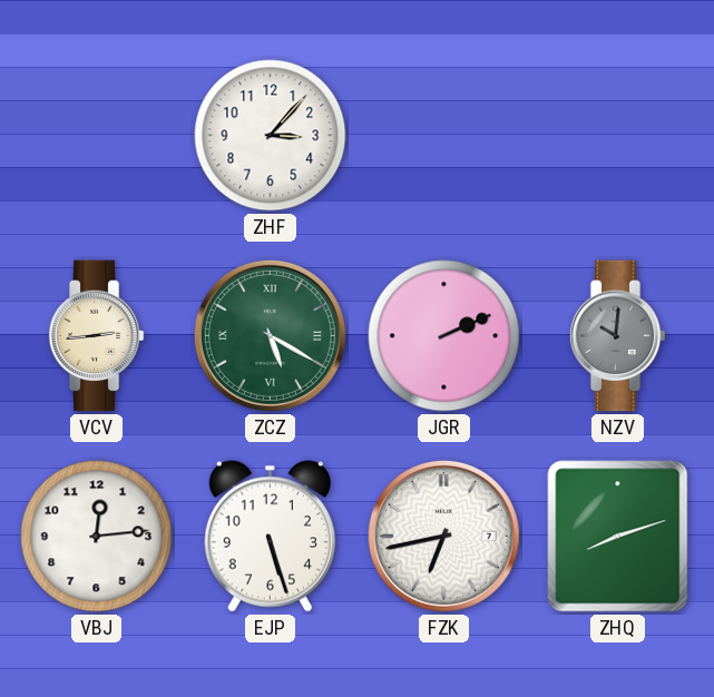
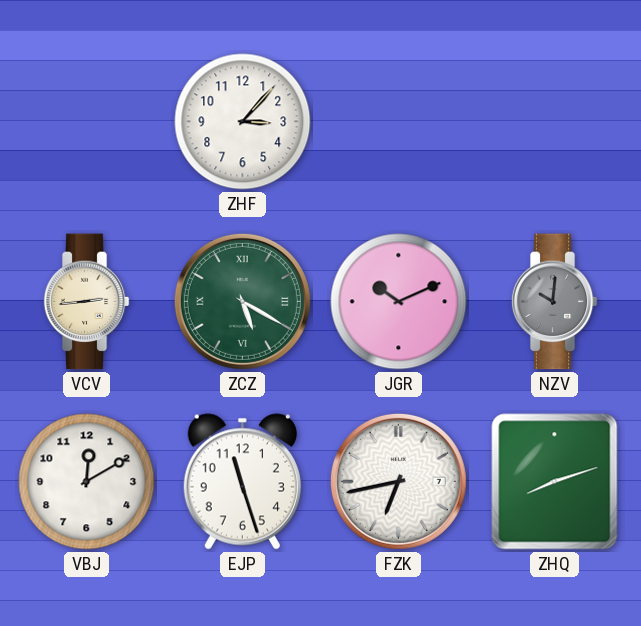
JGR: 2:11 -> 10:11
VBJ: 12:14 -> 12:10
EJP: 5:27 -> 11:27
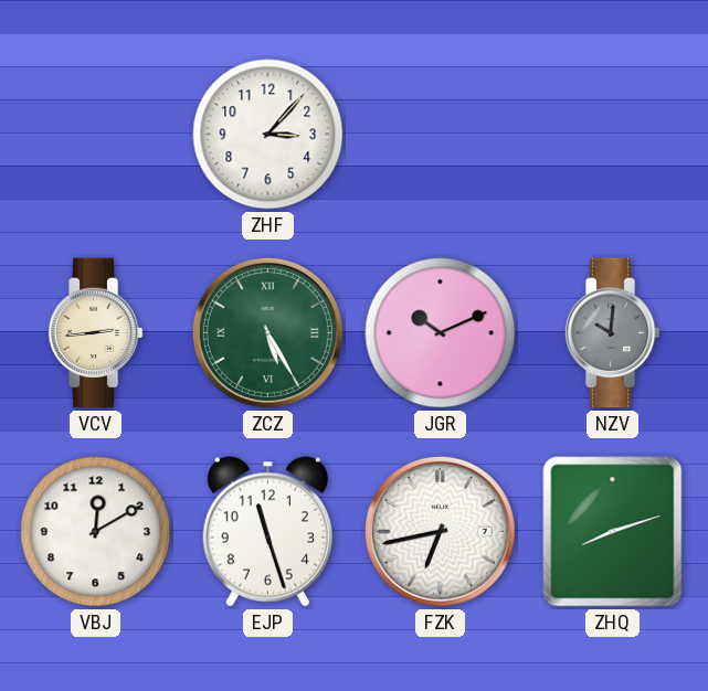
ZCZ: 5:20 -> 5:25
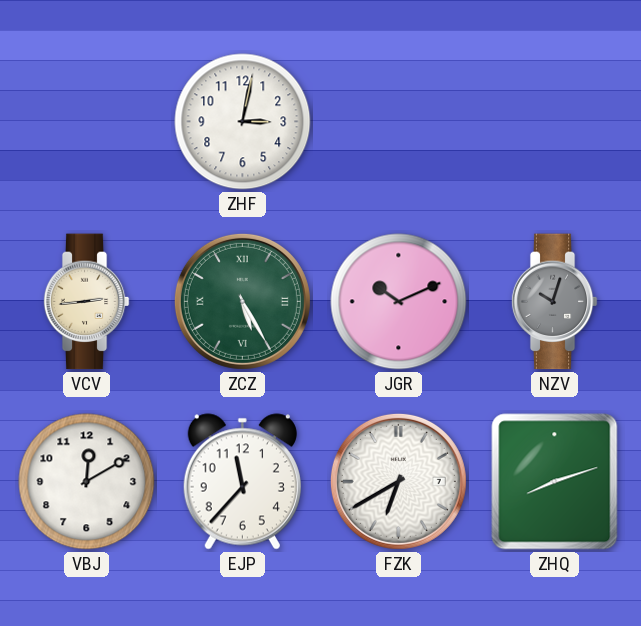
ZHF: 3:07 -> 3:02
NZV: 10:01 -> 10:03
EJP: 11:27 -> 11:37
FZK: 6:43 -> 6:40
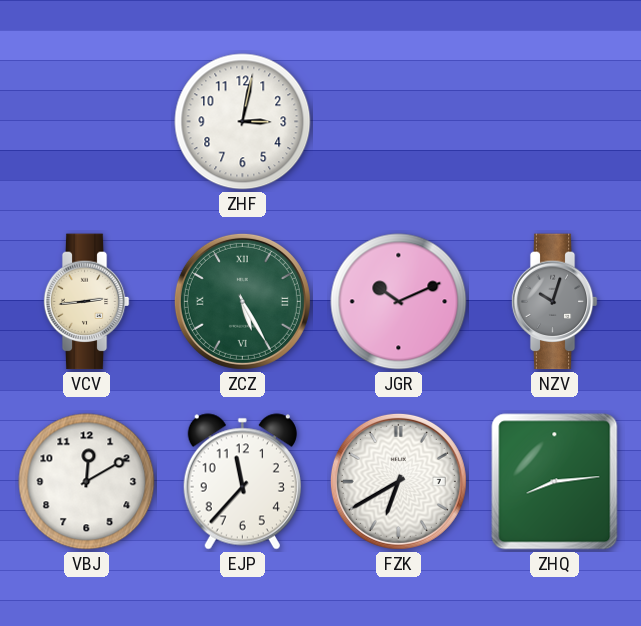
ZHQ: 8:12 -> 8:14
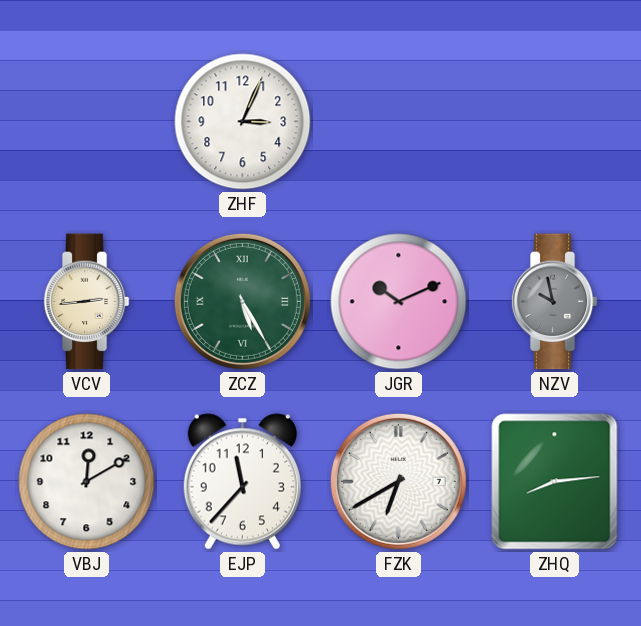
ZHF: 3:02 -> 3:04
NZV: 10:03 -> 9:58
